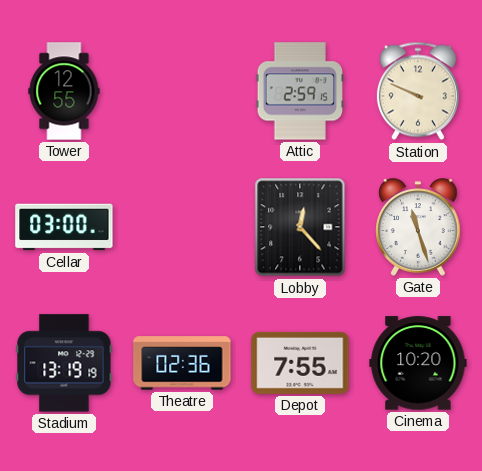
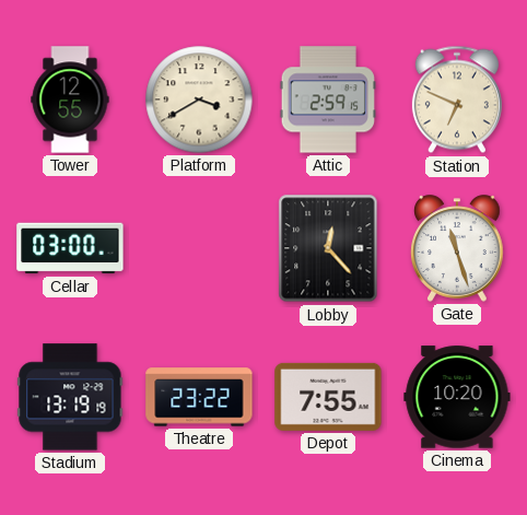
Platform: none -> 3:40
Station: 9:49 -> 6:49
Theatre: 02:36 -> 23:22
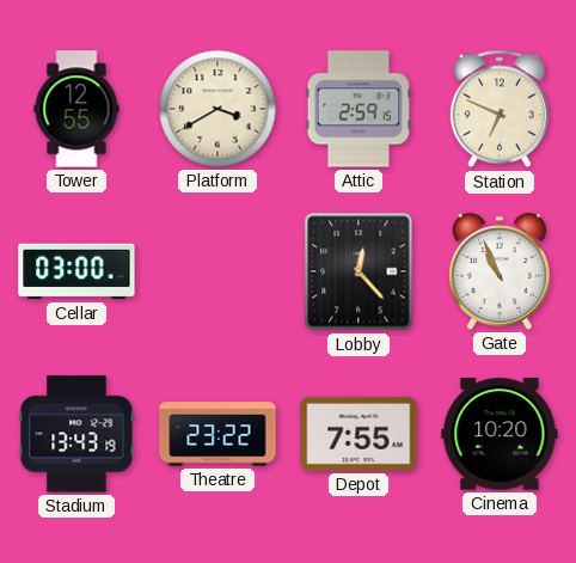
Gate: 11:27 -> 10:56
Stadium: 13:19 -> 13:43
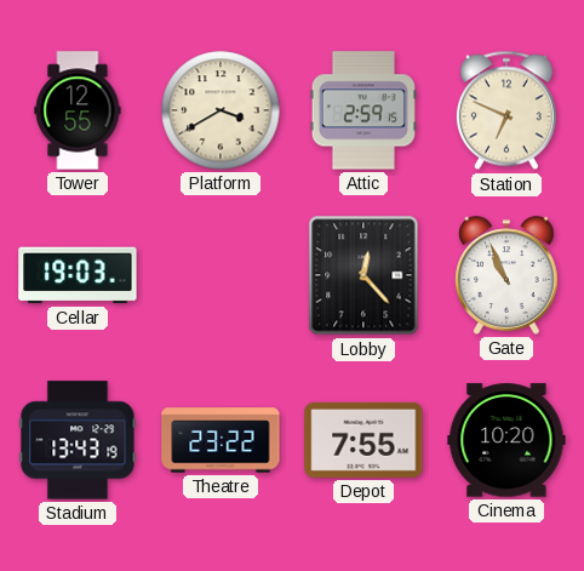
Cellar: 03:00 -> 19:03
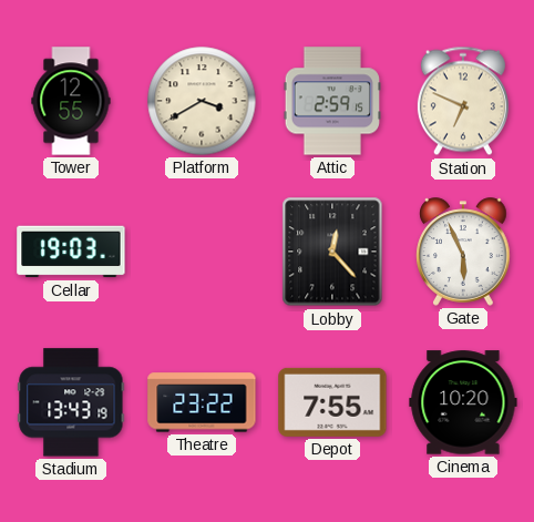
Gate: 10:56 -> 5:56
